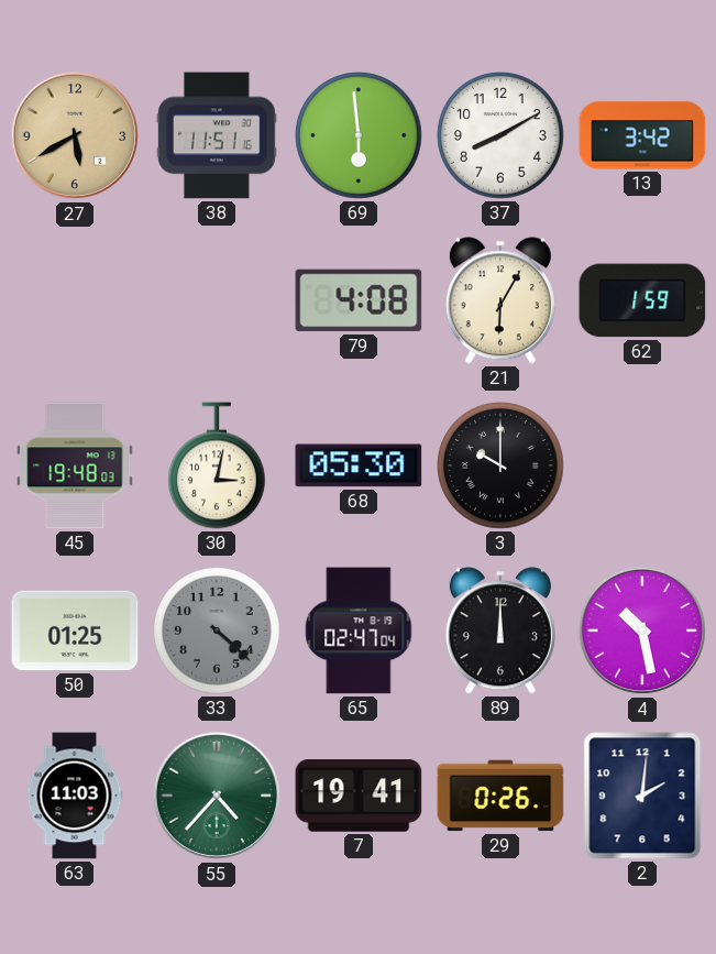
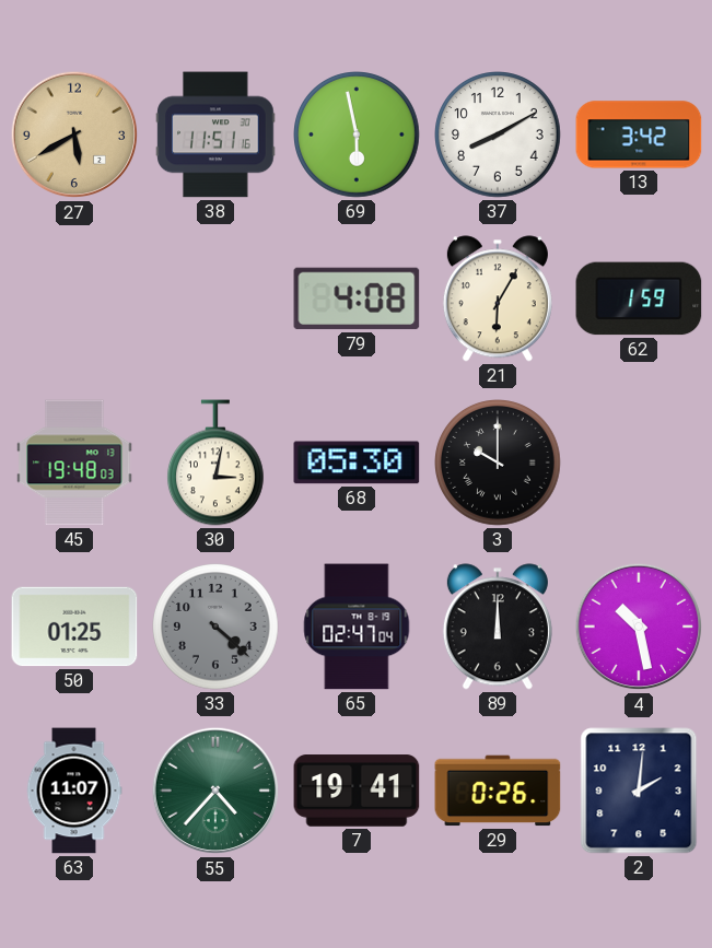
69: 5:59 -> 5:58
63: 11:03 -> 11:07
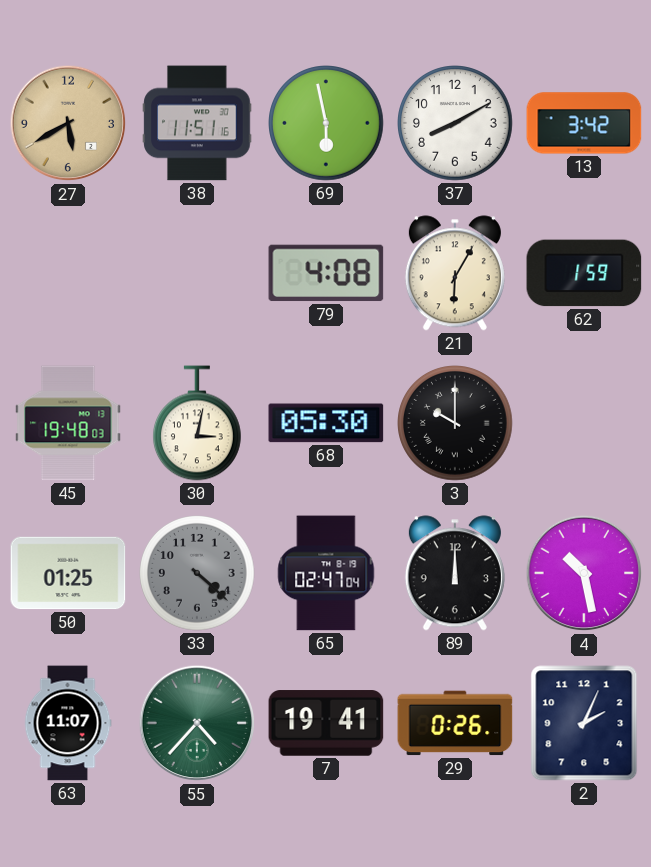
2: 2:01 -> 2:04
